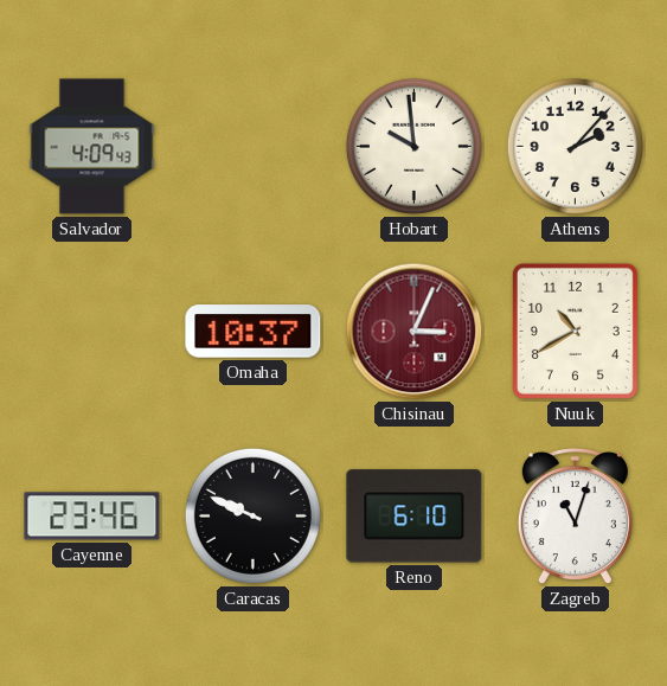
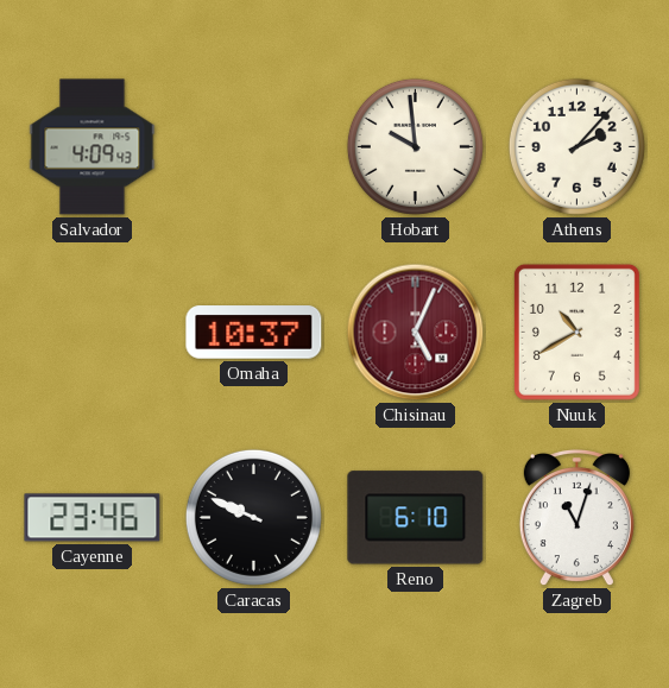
Chisinau: 3:04 -> 5:04
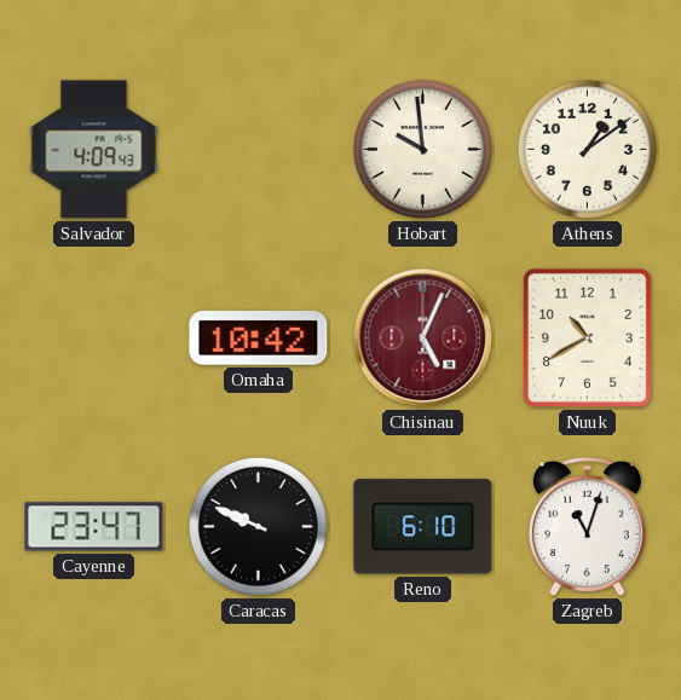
Athens: 2:07 -> 1:09
Omaha: 10:37 -> 10:42
Cayenne: 23:46 -> 23:47
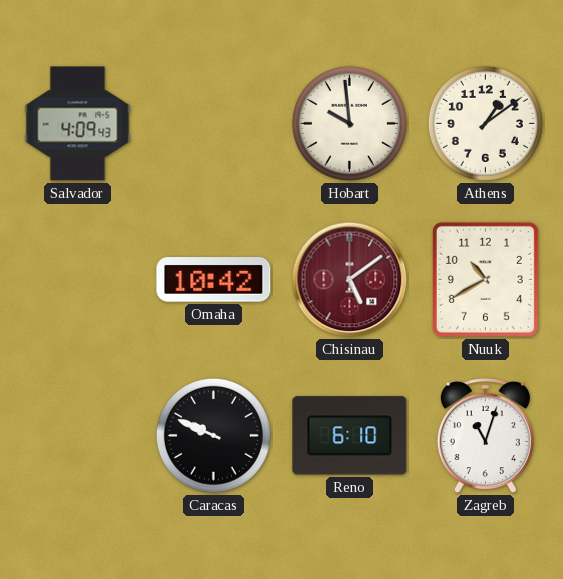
Chisinau: 5:04 -> 5:09
Cayenne: 23:47 -> none
